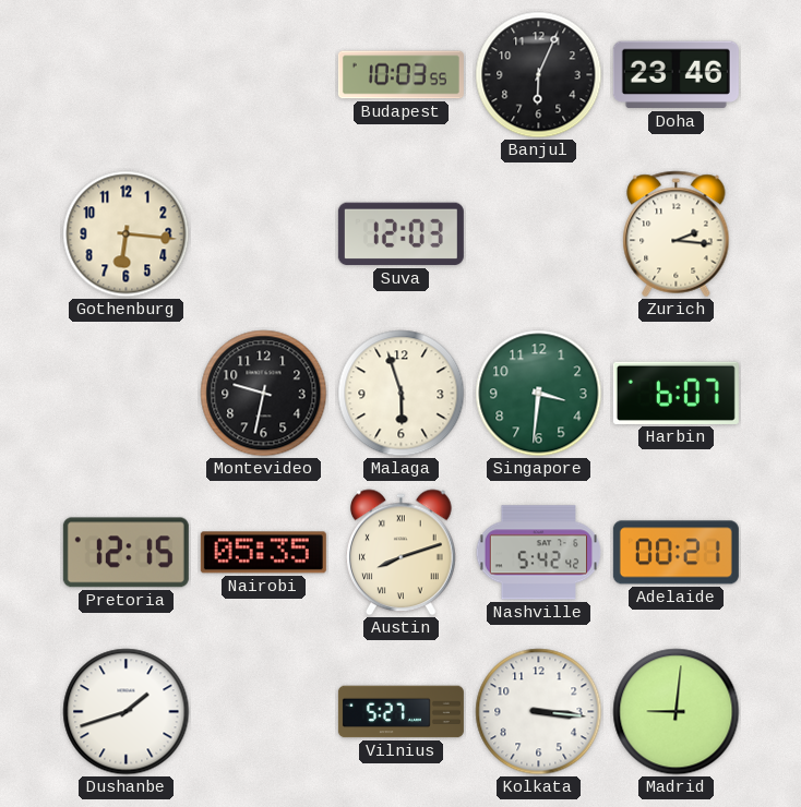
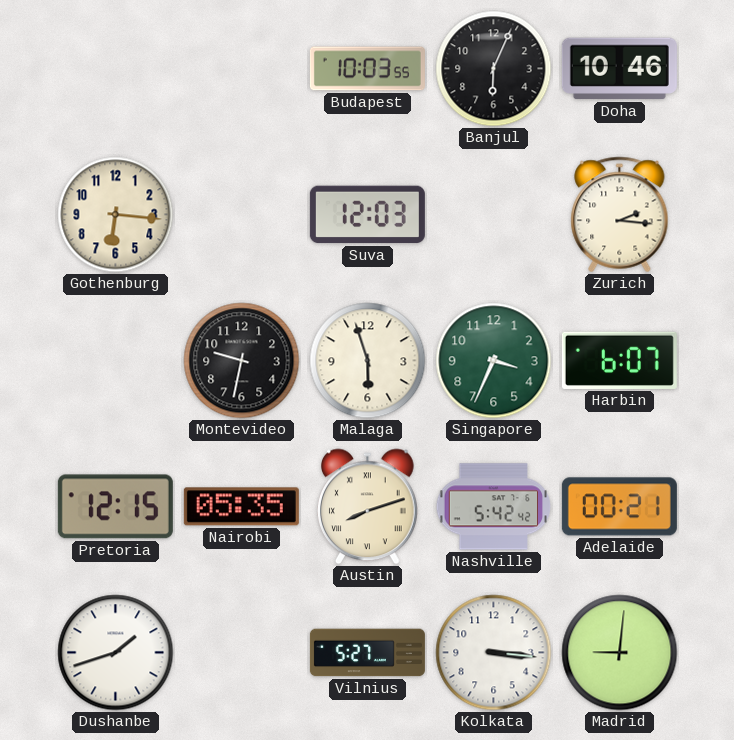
Doha: 23:46 -> 10:46
Singapore: 3:31 -> 3:34
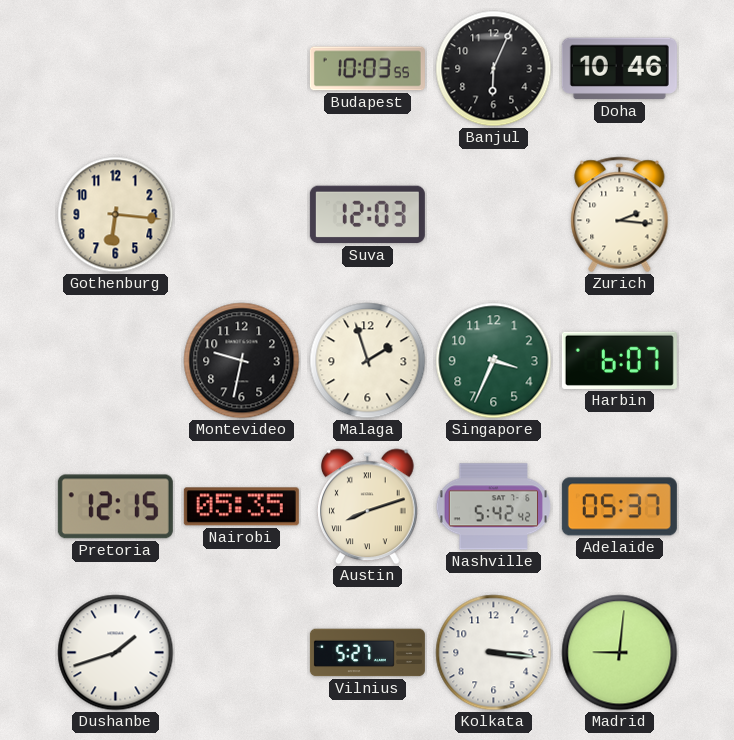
Malaga: 5:57 -> 1:57
Adelaide: 00:21 -> 05:37
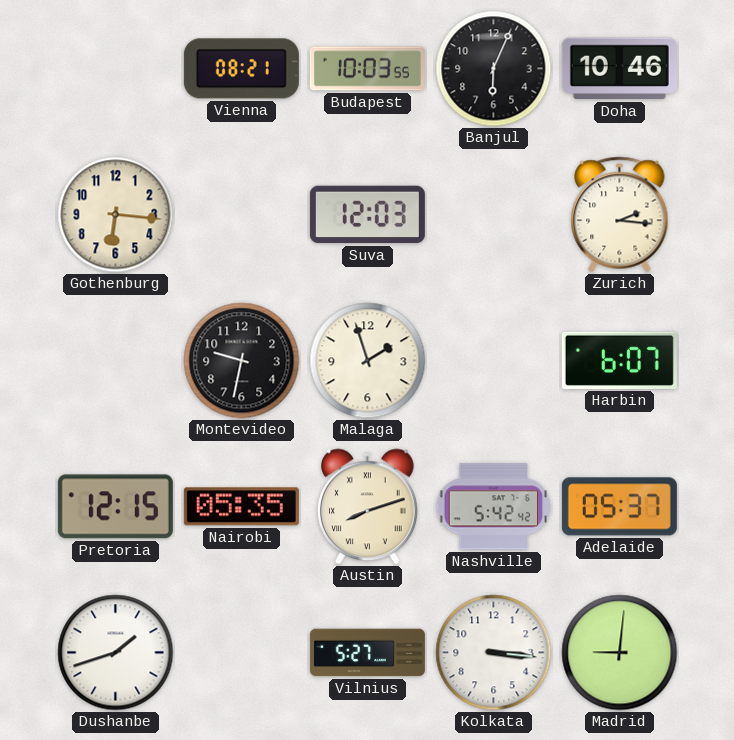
Vienna: none -> 08:21
Singapore: 3:34 -> none
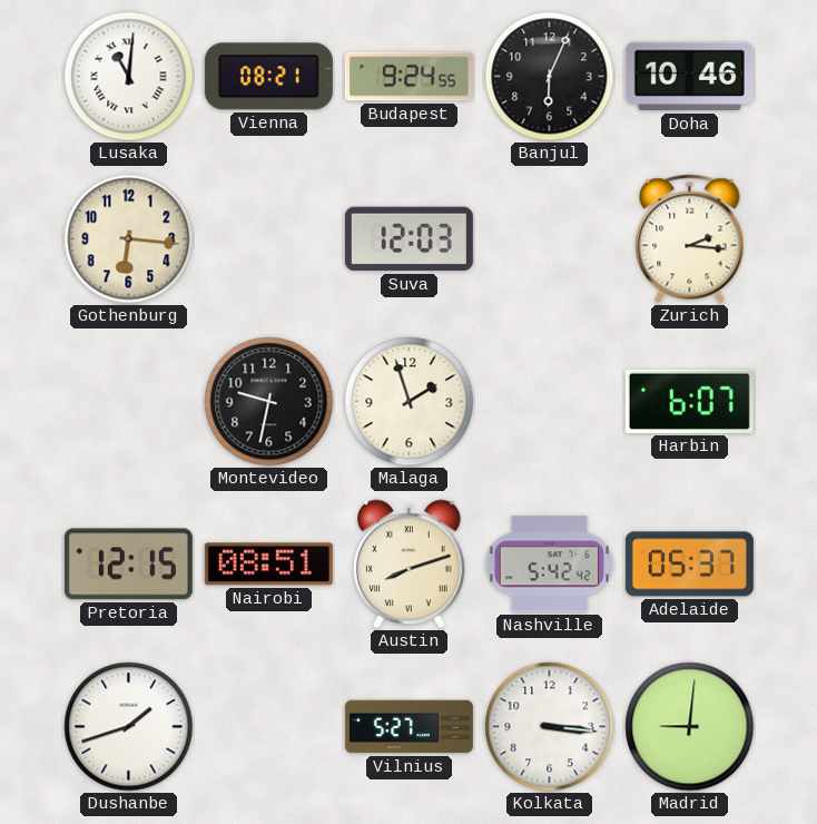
Lusaka: none -> 11:01
Budapest: 10:03 -> 9:24
Nairobi: 05:35 -> 08:51
